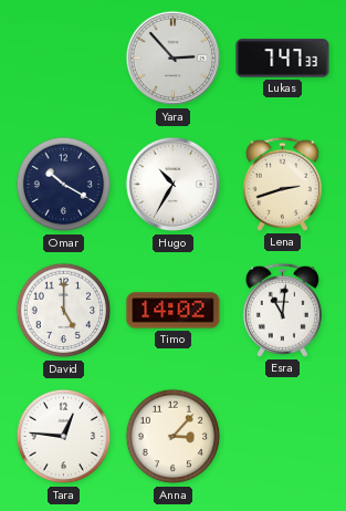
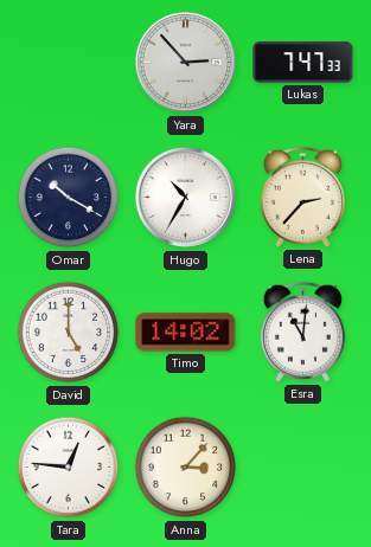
Lena: 2:42 -> 2:37
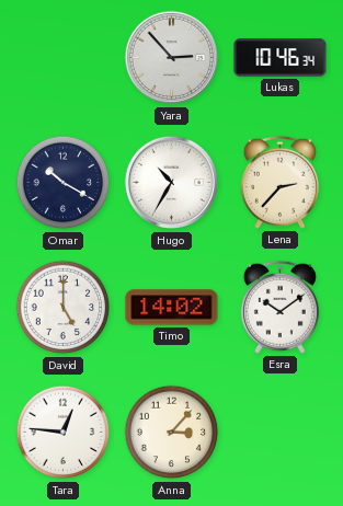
Lukas: 7:47 -> 10:46
Esra: 11:01 -> 10:09
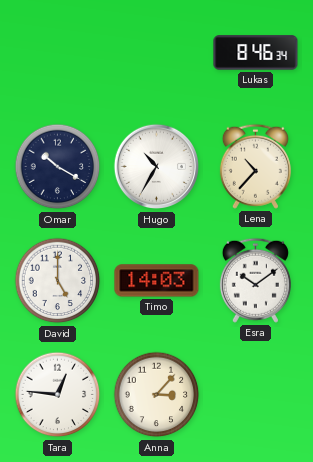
Yara: 2:53 -> none
Lukas: 10:46 -> 8:46
Lena: 2:37 -> 10:37
Timo: 14:02 -> 14:03
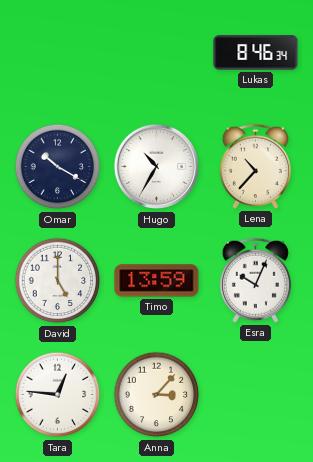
Timo: 14:03 -> 13:59
Esra: 10:09 -> 10:04
